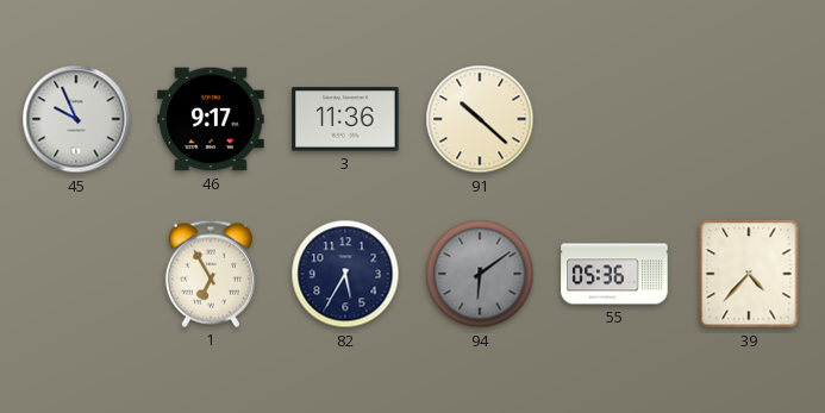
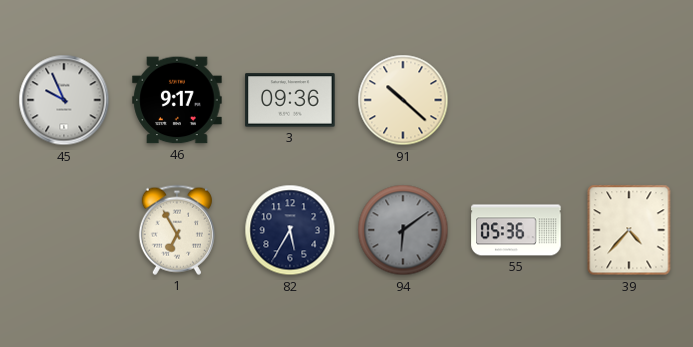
3: 11:36 -> 09:36
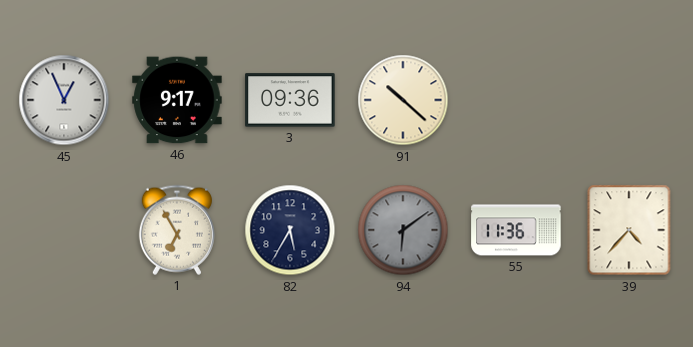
45: 9:56 -> 12:56
55: 05:36 -> 11:36
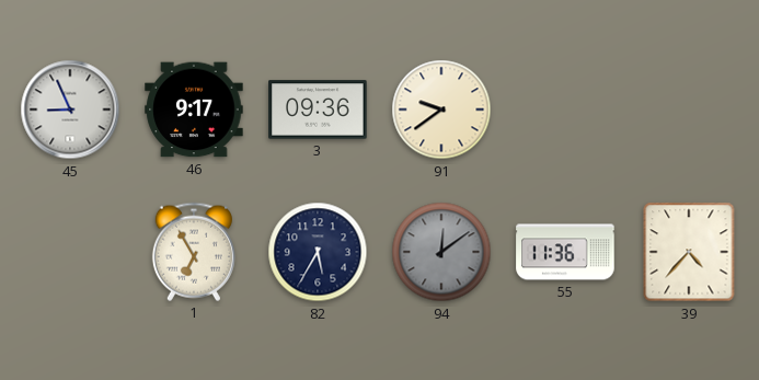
45: 12:56 -> 8:56
91: 10:22 -> 9:39
94: 6:09 -> 12:09
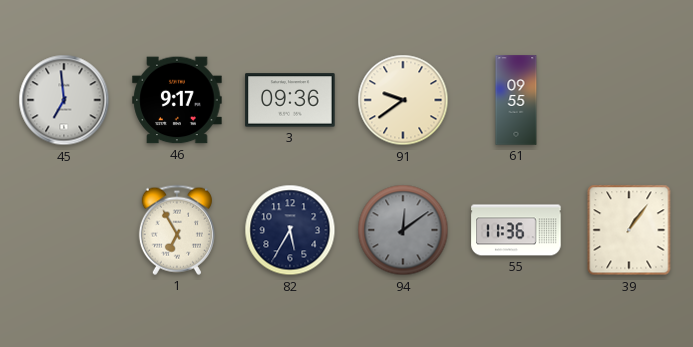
45: 8:56 -> 6:59
61: none -> 09:55
39: 4:37 -> 1:06
